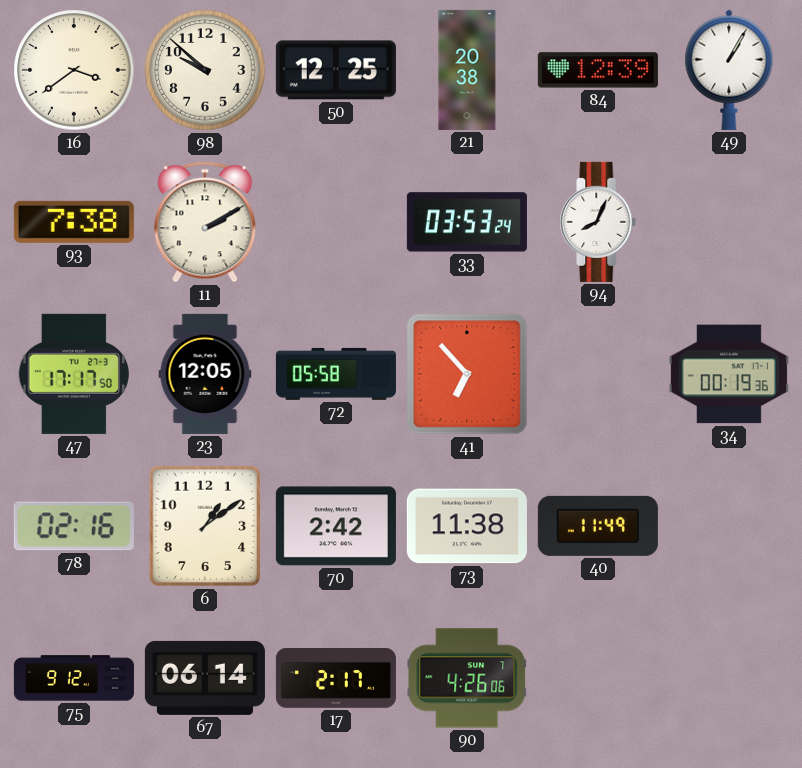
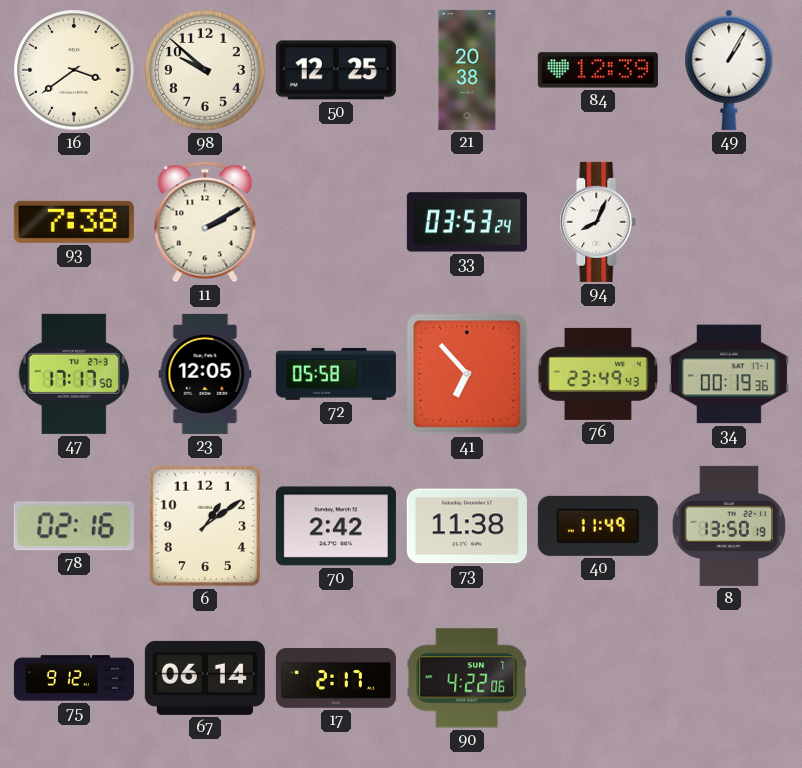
76: none -> 23:49
8: none -> 13:50
90: 4:26 -> 4:22
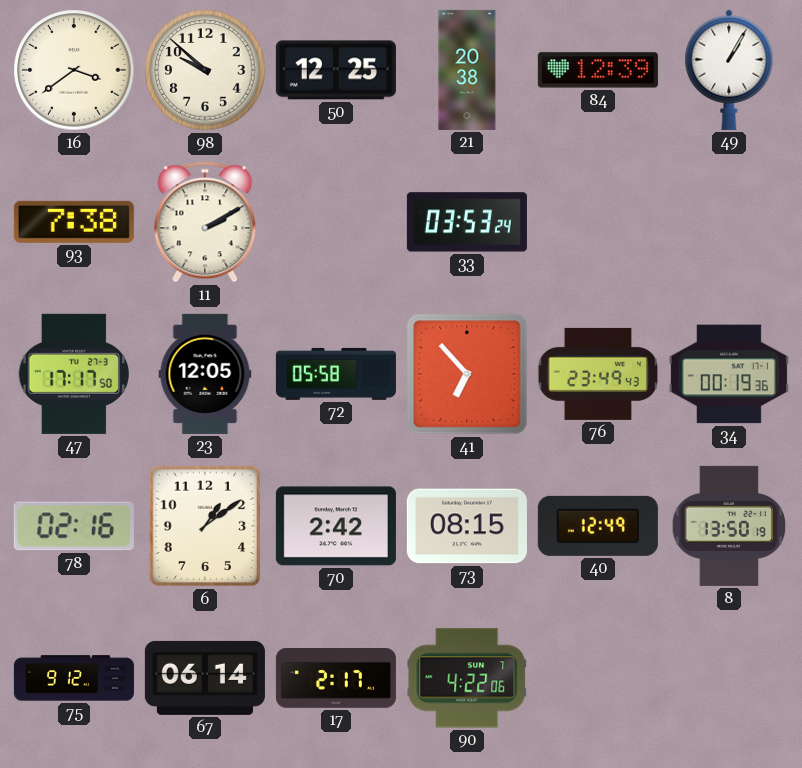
94: 8:04 -> none
73: 11:38 -> 08:15
40: 11:49 -> 12:49
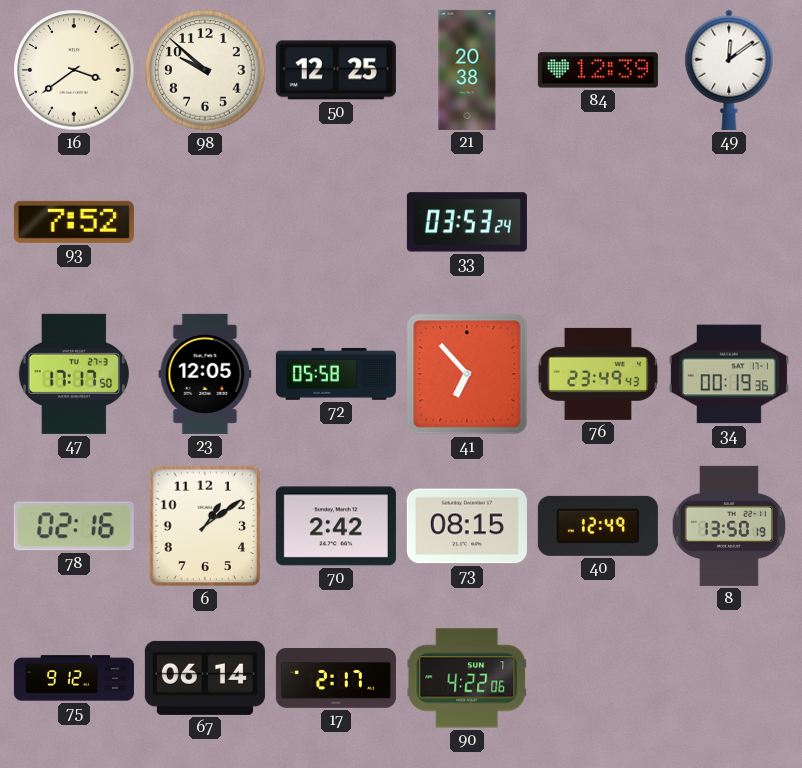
49: 1:05 -> 12:09
93: 7:38 -> 7:52
11: 2:10 -> none
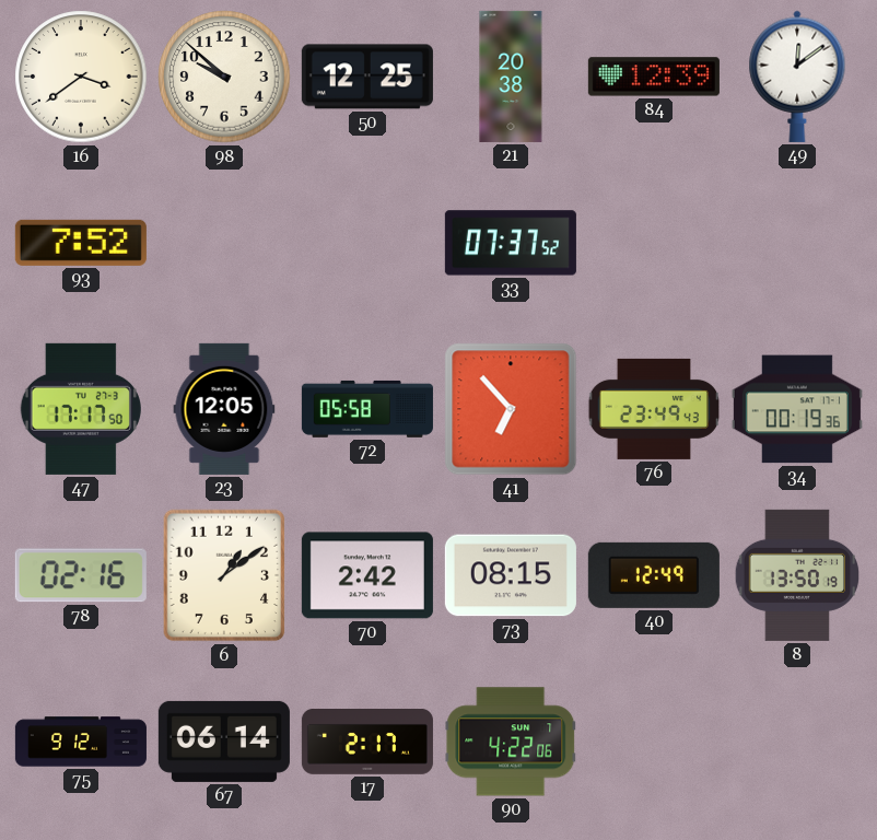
33: 03:53 -> 07:37
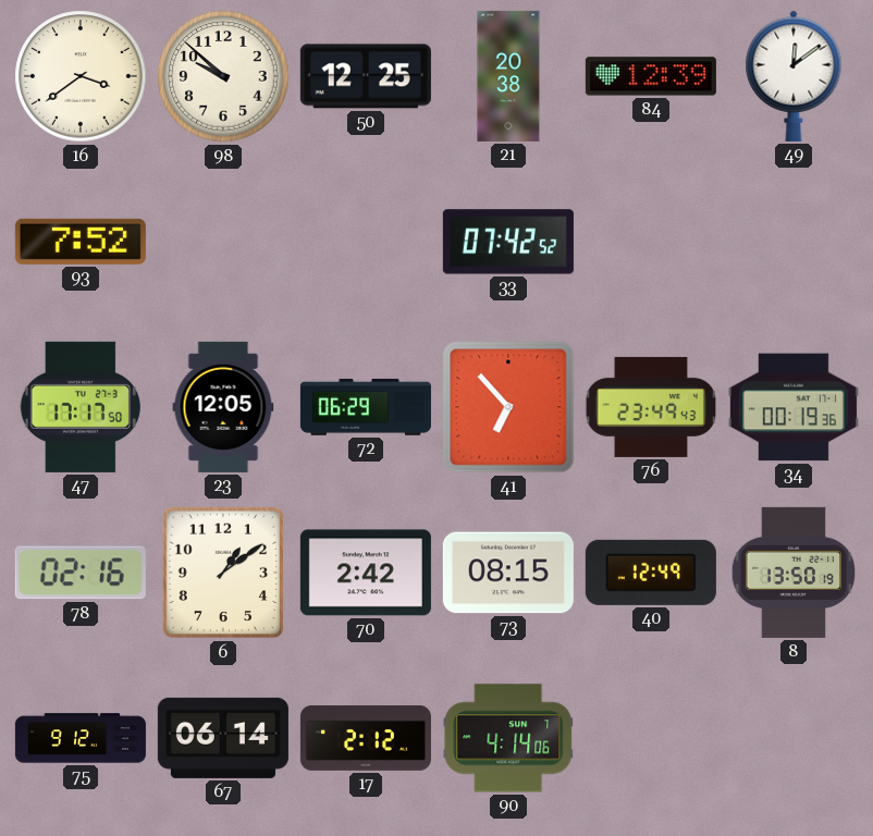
33: 07:37 -> 07:42
72: 05:58 -> 06:29
17: 2:17 -> 2:12
90: 4:22 -> 4:14
